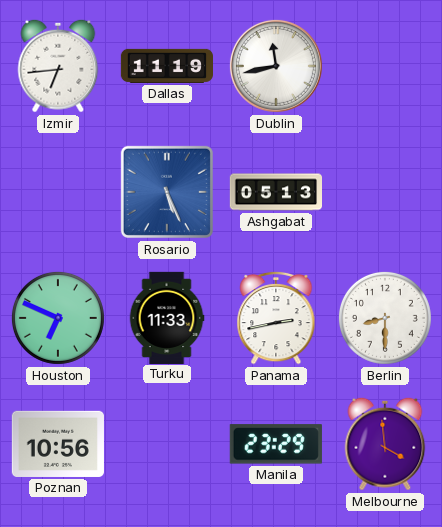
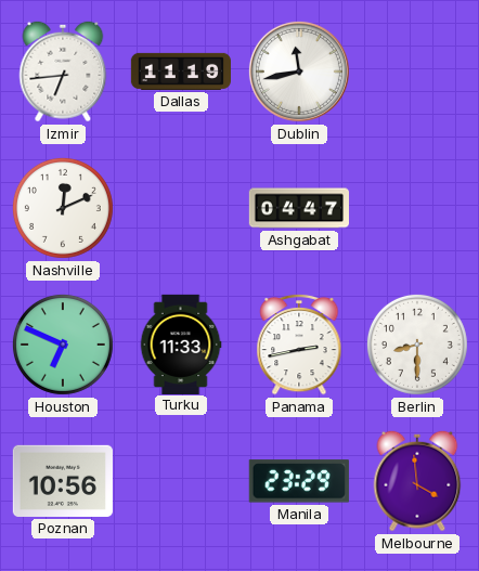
Nashville: none -> 12:11
Rosario: 5:26 -> none
Ashgabat: 05:13 -> 04:47
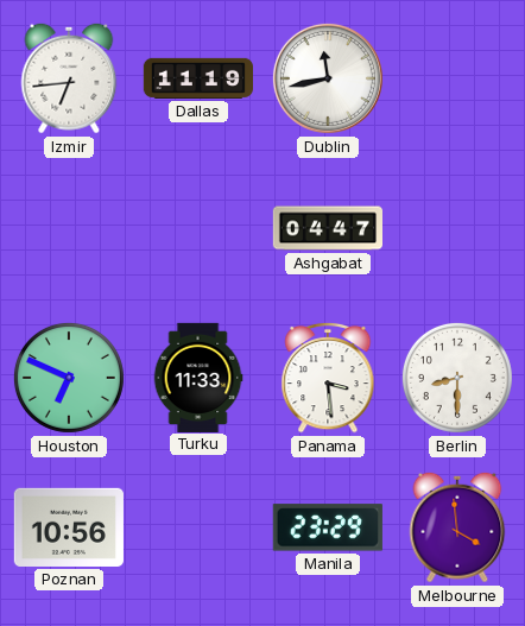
Nashville: 12:11 -> none
Panama: 2:43 -> 3:29
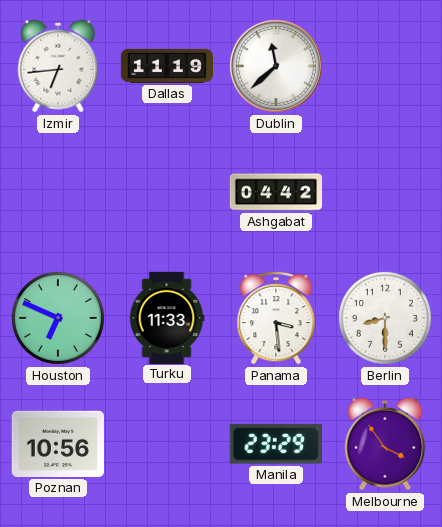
Dublin: 11:43 -> 11:38
Ashgabat: 04:47 -> 04:42
Melbourne: 3:59 -> 3:54
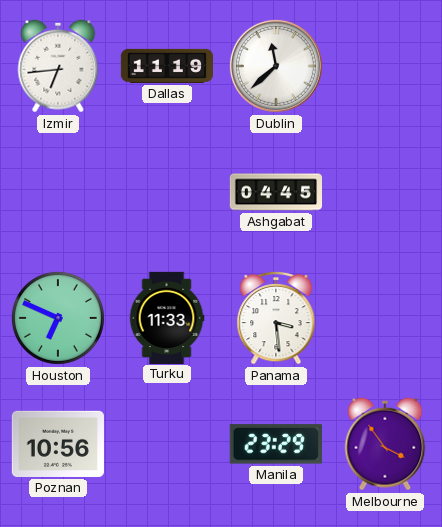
Ashgabat: 04:42 -> 04:45
Berlin: 8:30 -> none
